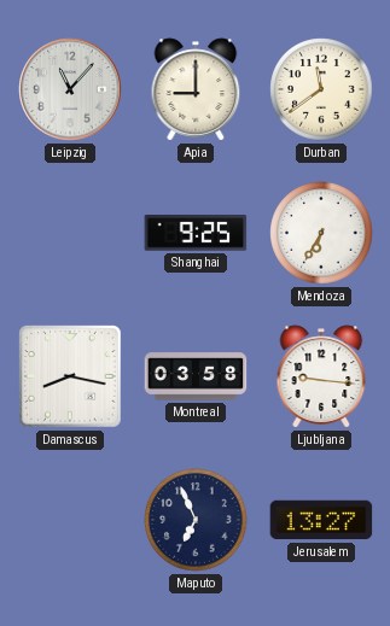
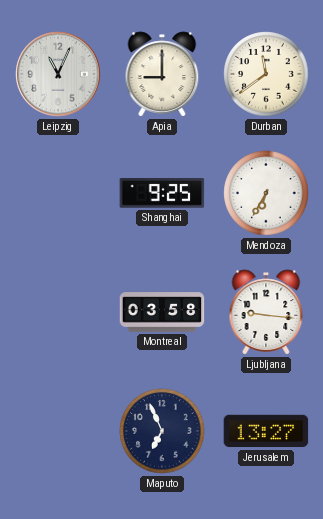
Leipzig: 11:07 -> 11:04
Damascus: 8:17 -> none
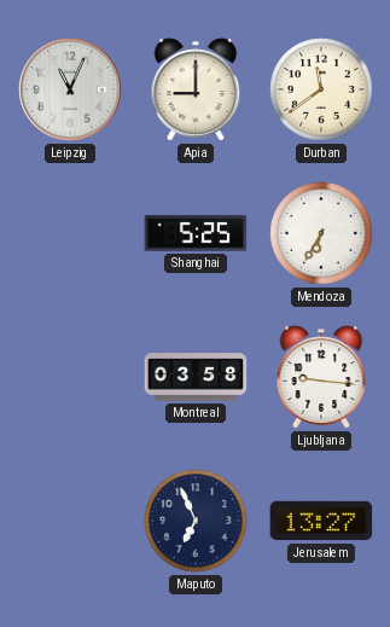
Shanghai: 9:25 -> 5:25
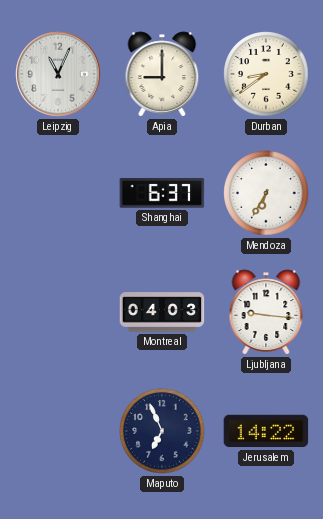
Durban: 11:39 -> 8:39
Shanghai: 5:25 -> 6:37
Montreal: 03:58 -> 04:03
Jerusalem: 13:27 -> 14:22
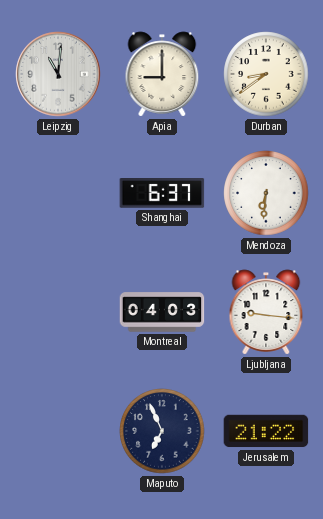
Leipzig: 11:04 -> 11:01
Mendoza: 6:35 -> 6:31
Jerusalem: 14:22 -> 21:22
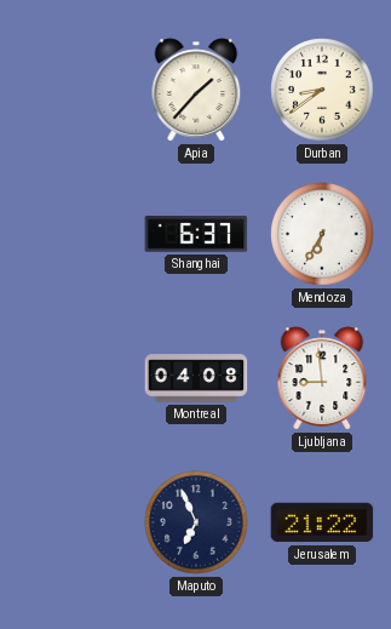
Leipzig: 11:01 -> none
Apia: 9:00 -> 1:37
Mendoza: 6:31 -> 6:35
Montreal: 04:03 -> 04:08
Ljubljana: 9:16 -> 8:59
